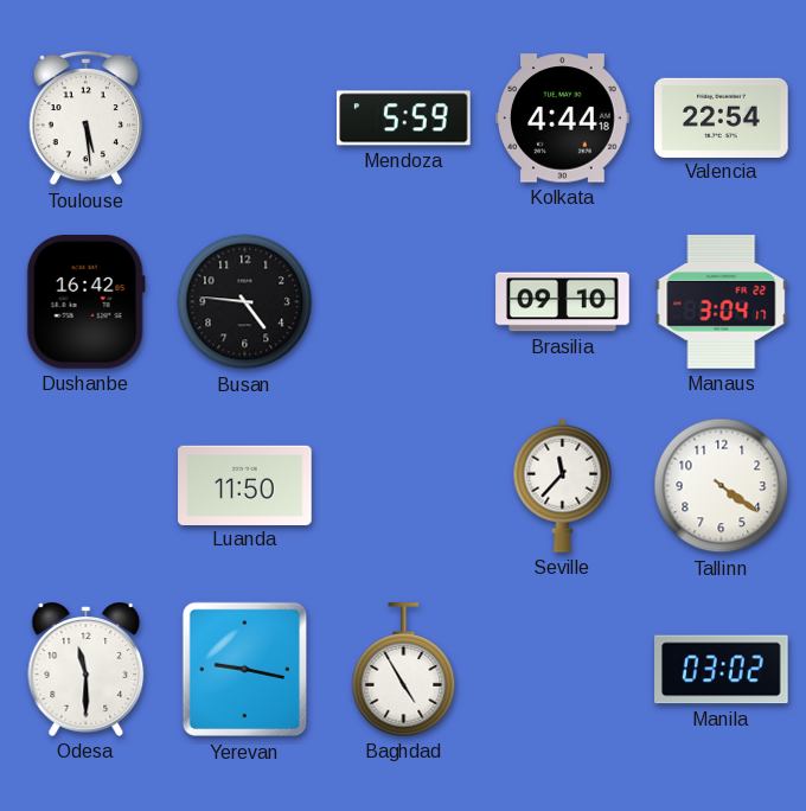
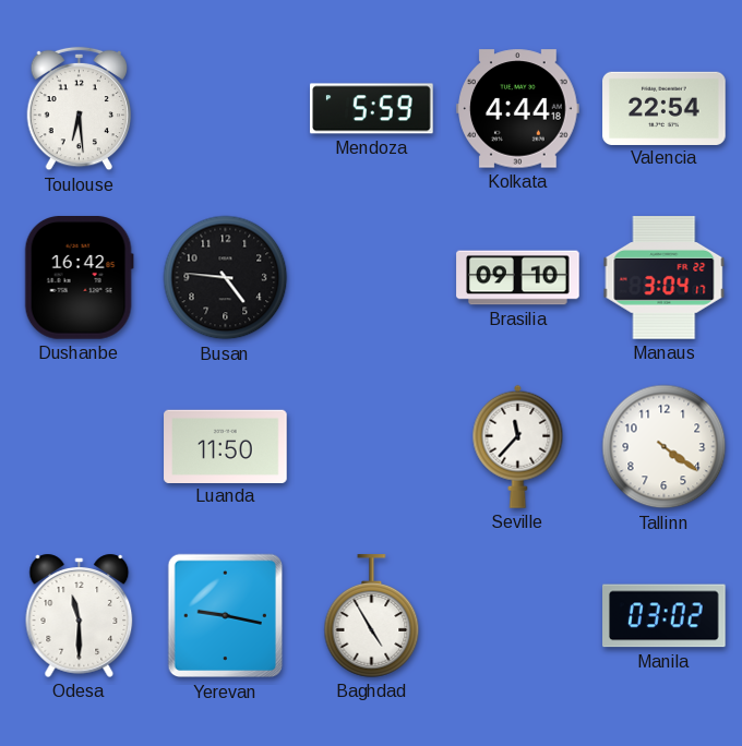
Toulouse: 5:29 -> 6:29
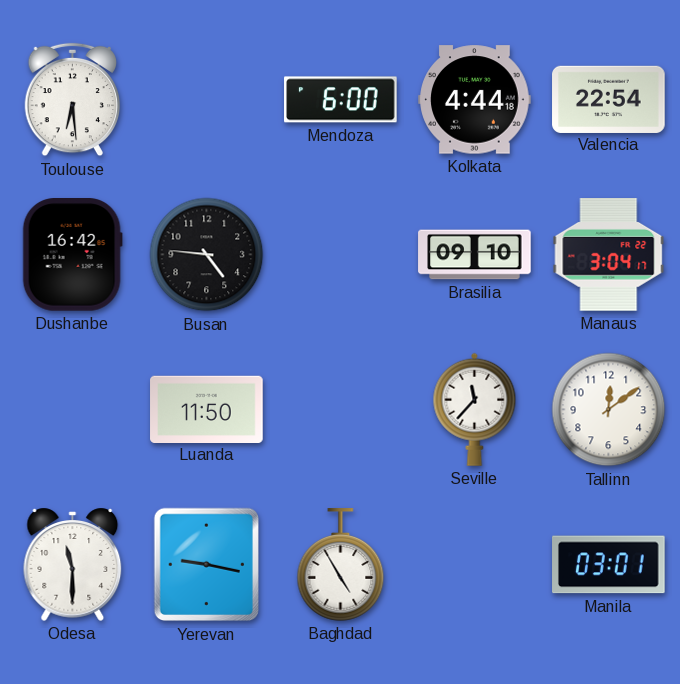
Mendoza: 5:59 -> 6:00
Tallinn: 4:21 -> 12:09
Manila: 03:02 -> 03:01
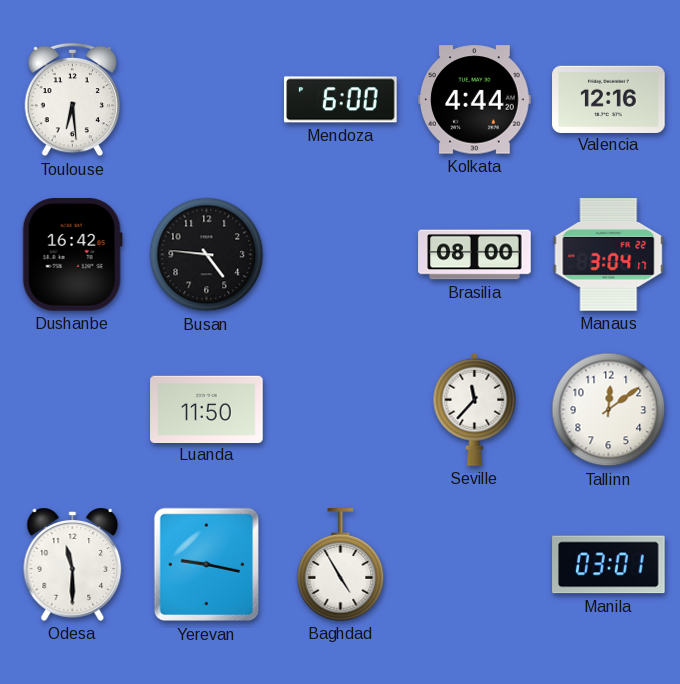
Kolkata: 4:44:18 -> 4:44
Valencia: 22:54 -> 12:16
Brasilia: 09:10 -> 08:00
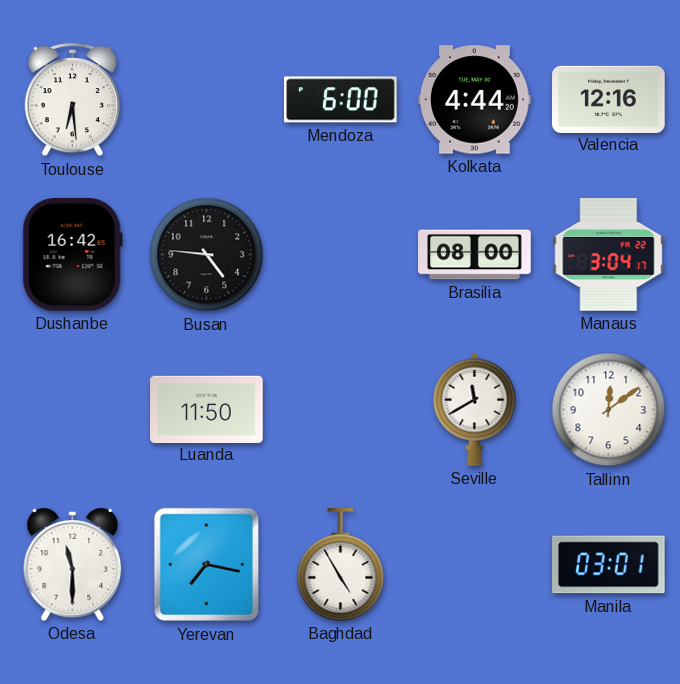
Seville: 11:37 -> 11:40
Yerevan: 9:17 -> 7:17
